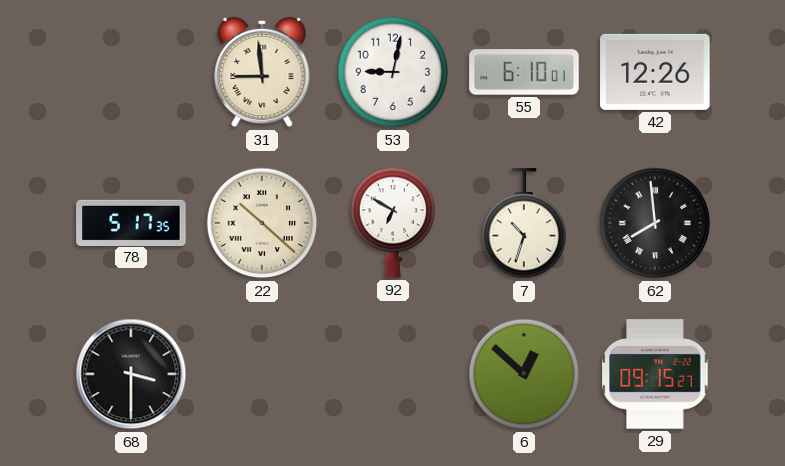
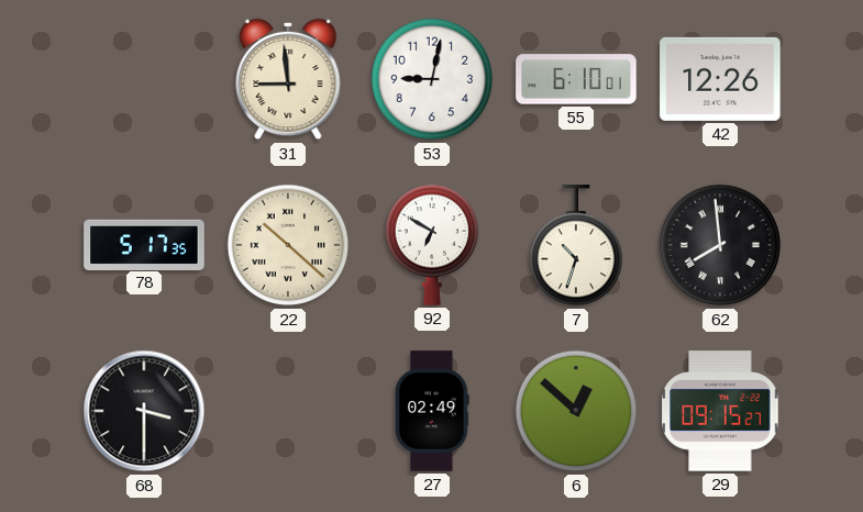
27: none -> 02:49
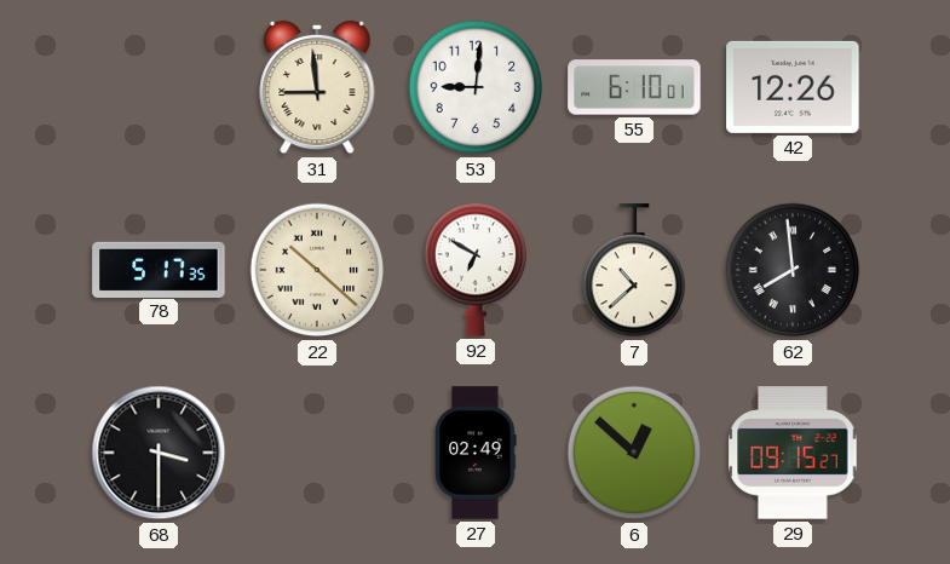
53: 9:02 -> 9:01
7: 10:33 -> 10:38
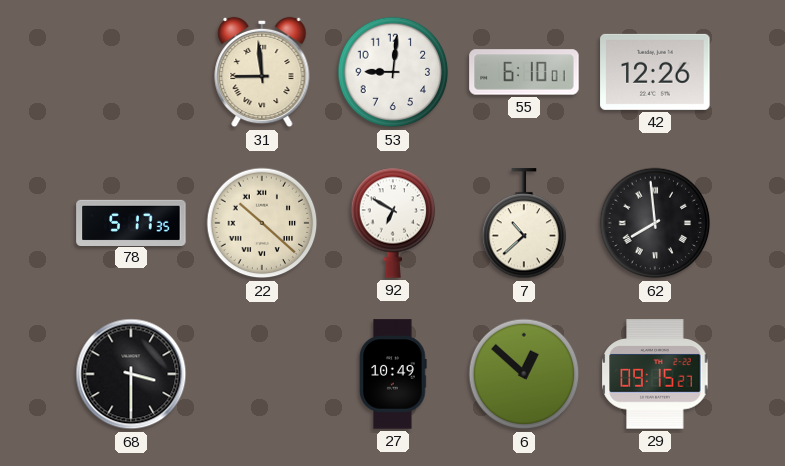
27: 02:49 -> 10:49
